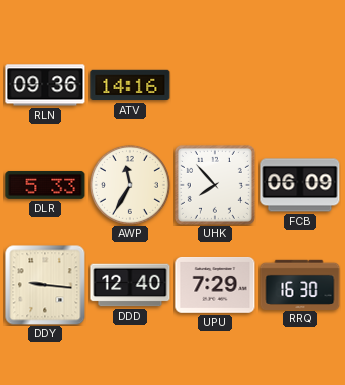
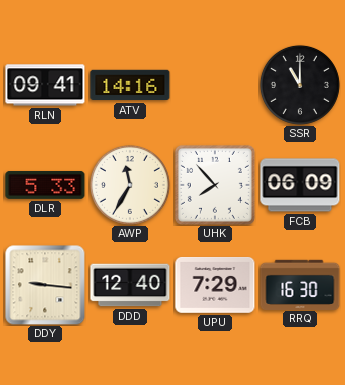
RLN: 09:36 -> 09:41
SSR: none -> 11:00
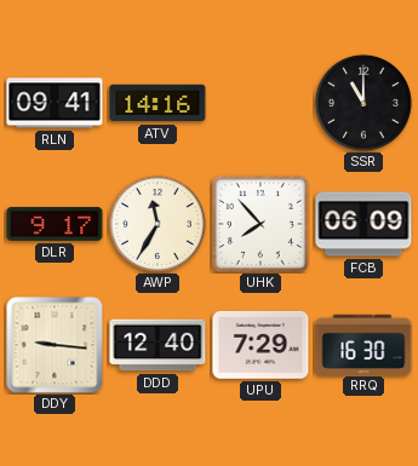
DLR: 5:33 -> 9:17
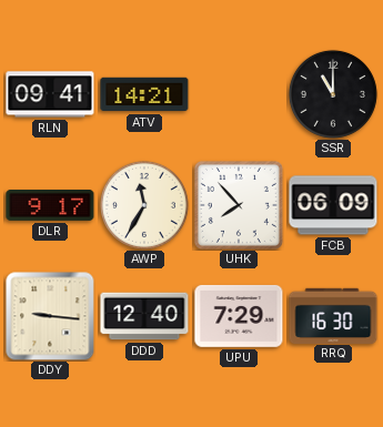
ATV: 14:16 -> 14:21
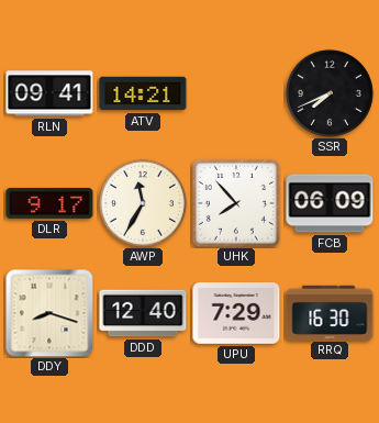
SSR: 11:00 -> 7:41
DDY: 9:16 -> 8:18
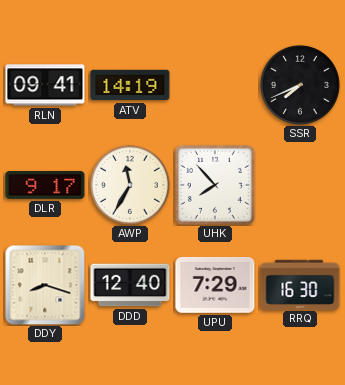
ATV: 14:21 -> 14:19
FCB: 06:09 -> none
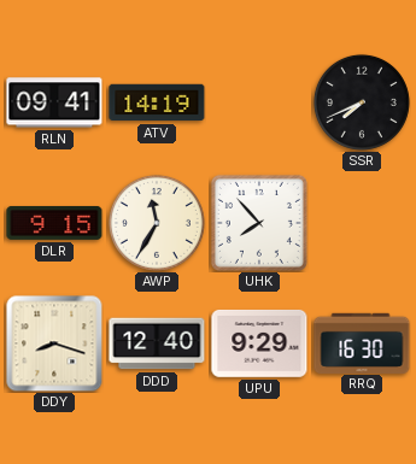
DLR: 9:17 -> 9:15
UPU: 7:29 -> 9:29
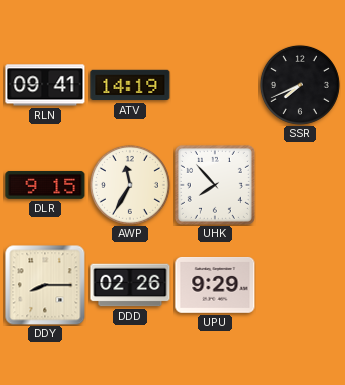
DDY: 8:18 -> 8:15
DDD: 12:40 -> 02:26
RRQ: 16:30 -> none
